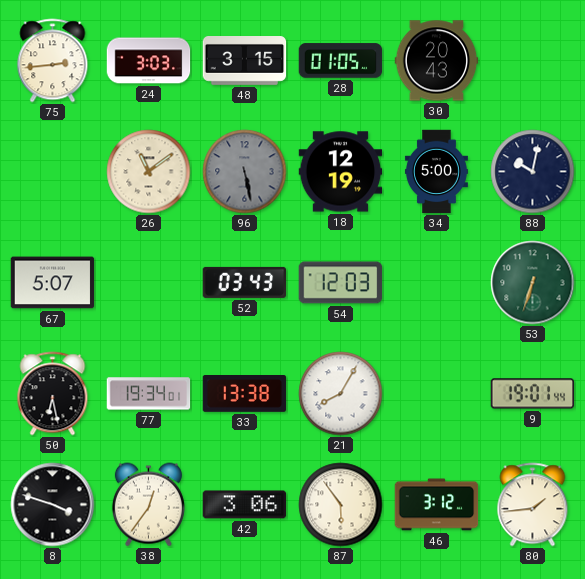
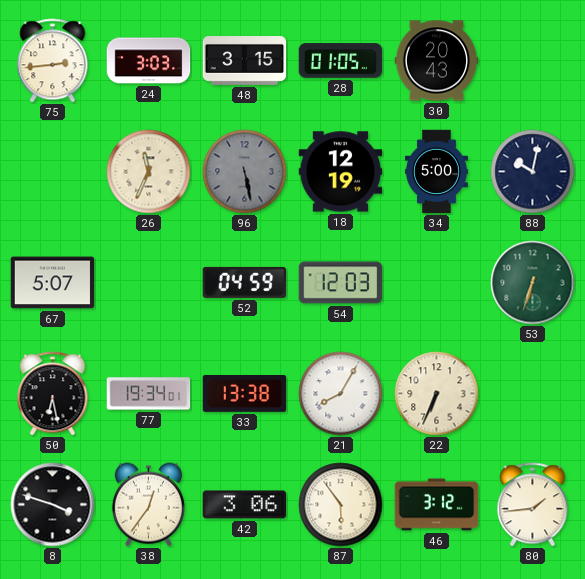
26: 11:09 -> 11:34
52: 03:43 -> 04:59
22: none -> 6:34
9: 19:01 -> none
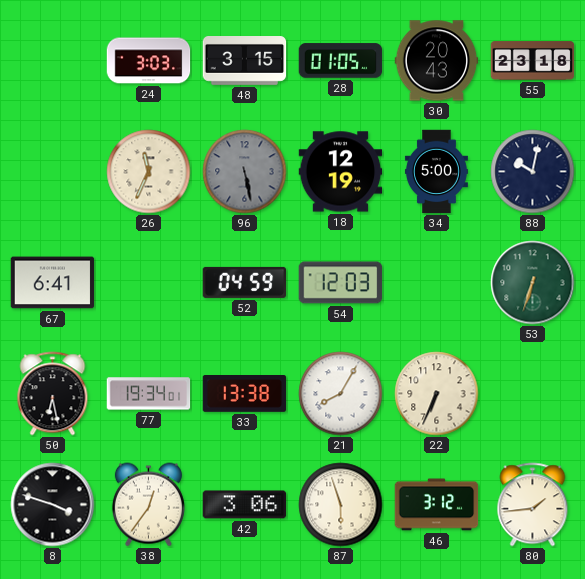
75: 2:44 -> none
55: none -> 23:18
67: 5:07 -> 6:41
87: 5:54 -> 5:57
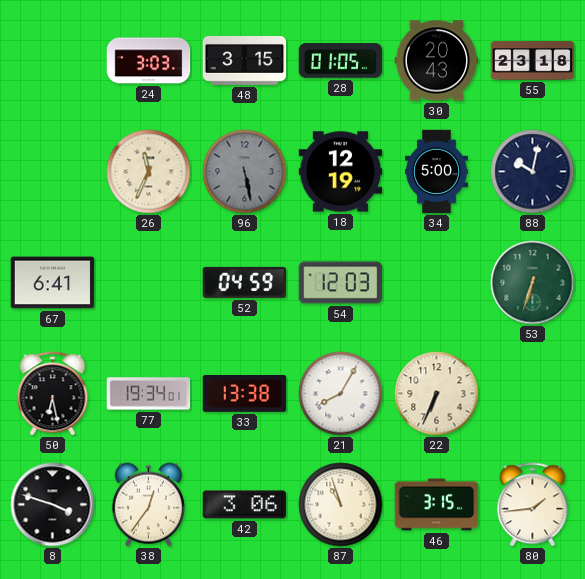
87: 5:57 -> 10:57
46: 3:12 -> 3:15
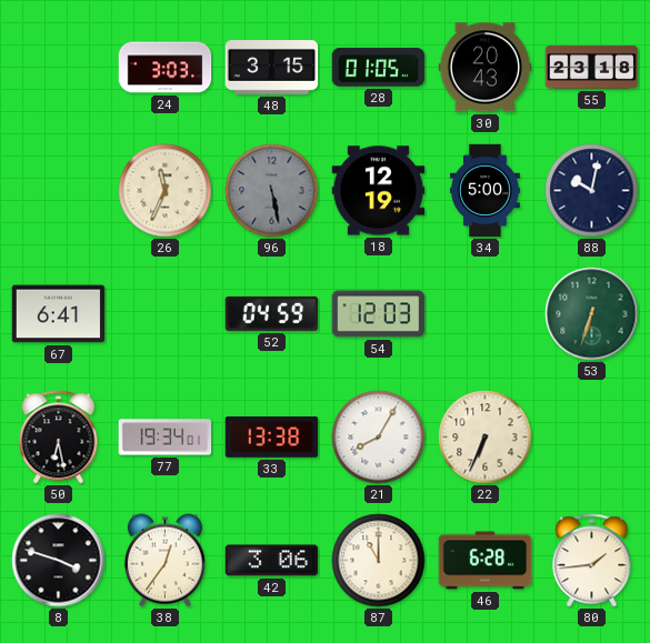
87: 10:57 -> 11:00
46: 3:15 -> 6:28
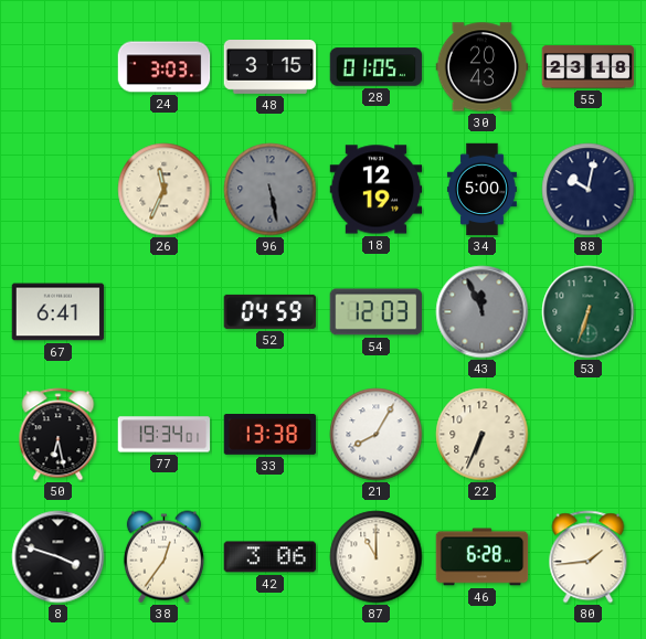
43: none -> 11:56
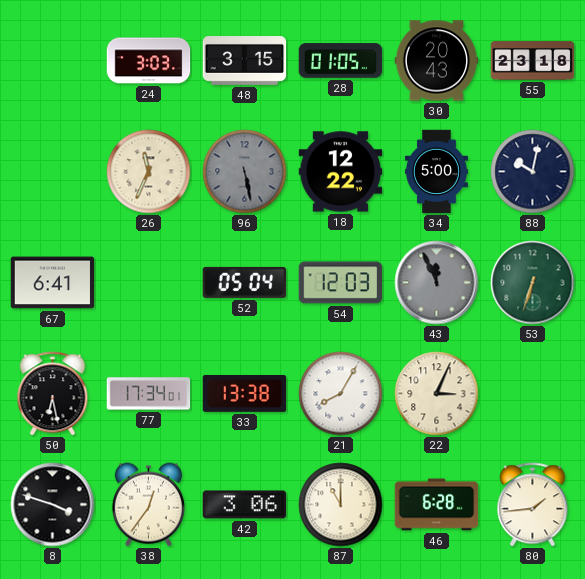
18: 12:19 -> 12:22
52: 04:59 -> 05:04
77: 19:34 -> 17:34
22: 6:34 -> 3:04
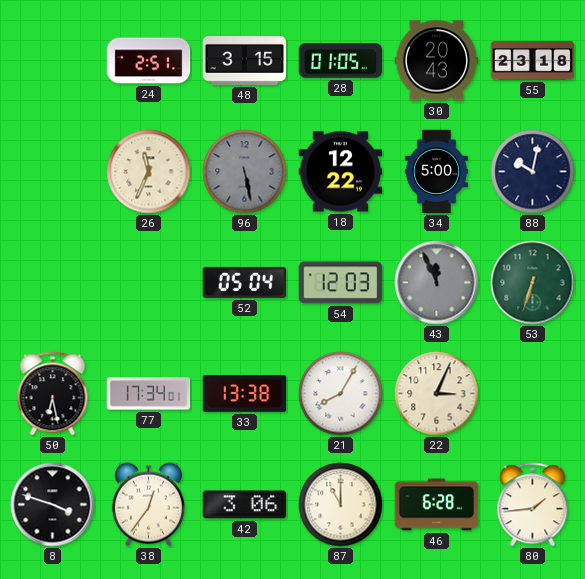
24: 3:03 -> 2:51
67: 6:41 -> none
